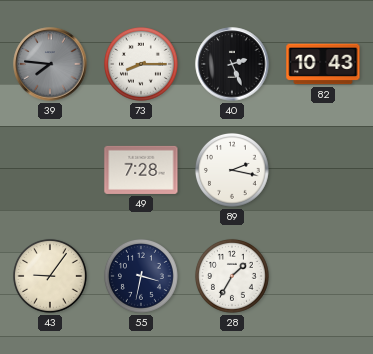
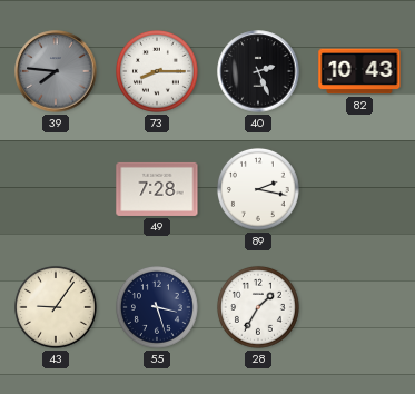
55: 3:32 -> 3:27
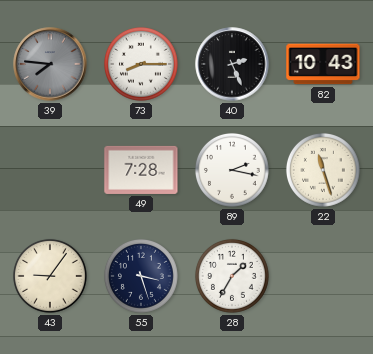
22: none -> 11:27
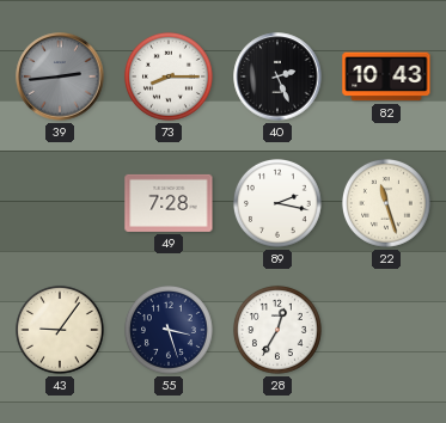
39: 7:46 -> 2:44
28: 1:35 -> 12:35
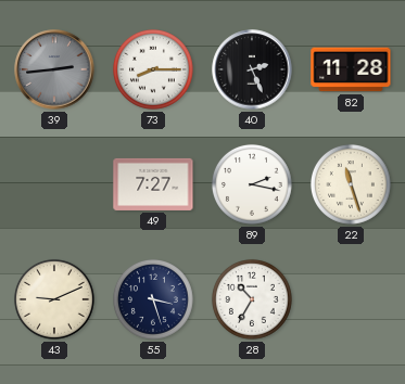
82: 10:43 -> 11:28
49: 7:28 -> 7:27
43: 9:06 -> 9:11
28: 12:35 -> 10:35
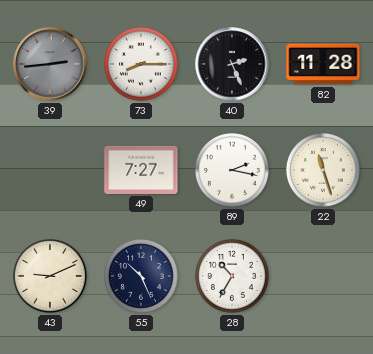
55: 3:27 -> 10:26
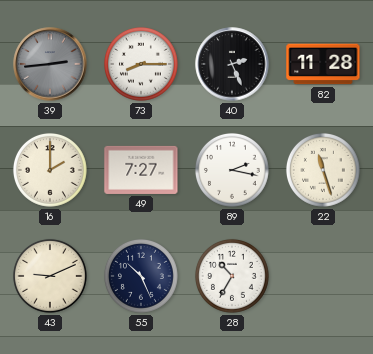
16: none -> 2:00
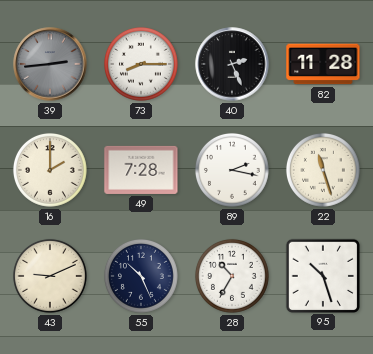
49: 7:27 -> 7:28
95: none -> 10:27
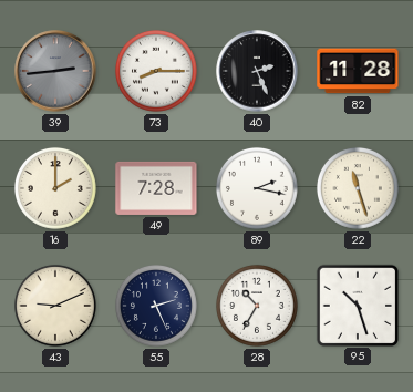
55: 10:26 -> 2:26
